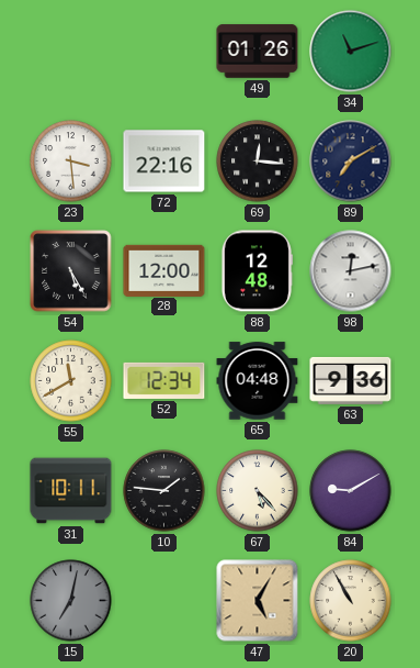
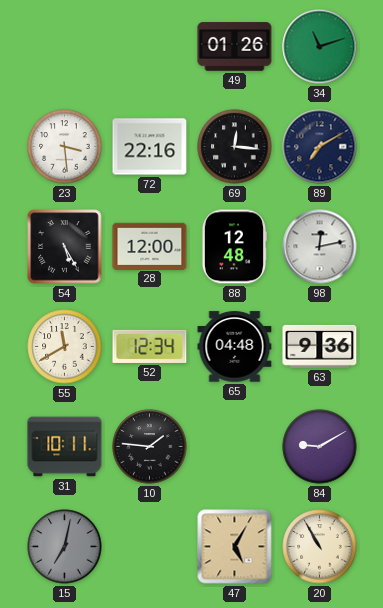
67: 5:23 -> none
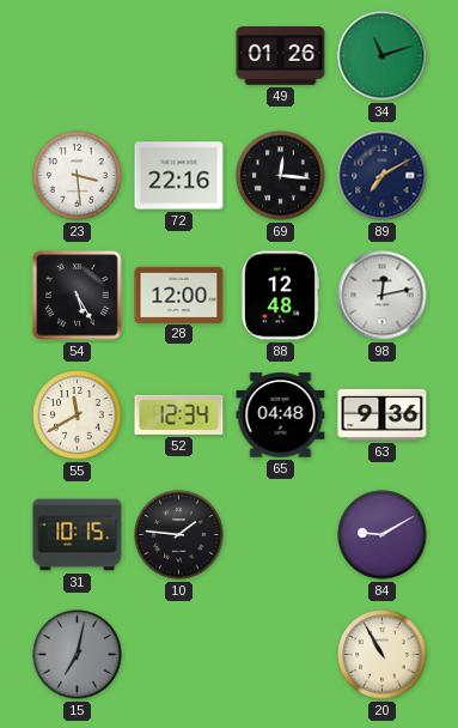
31: 10:11 -> 10:15
47: 5:05 -> none
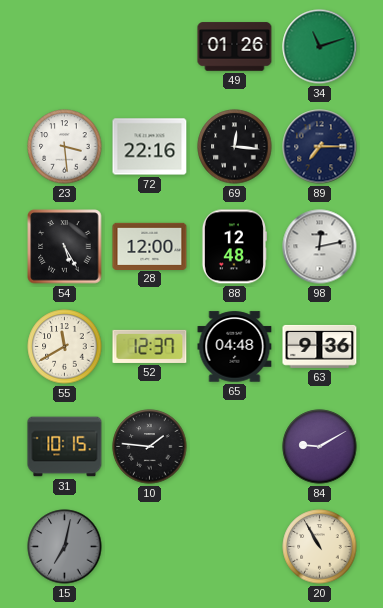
89: 7:10 -> 7:15
52: 12:34 -> 12:37
